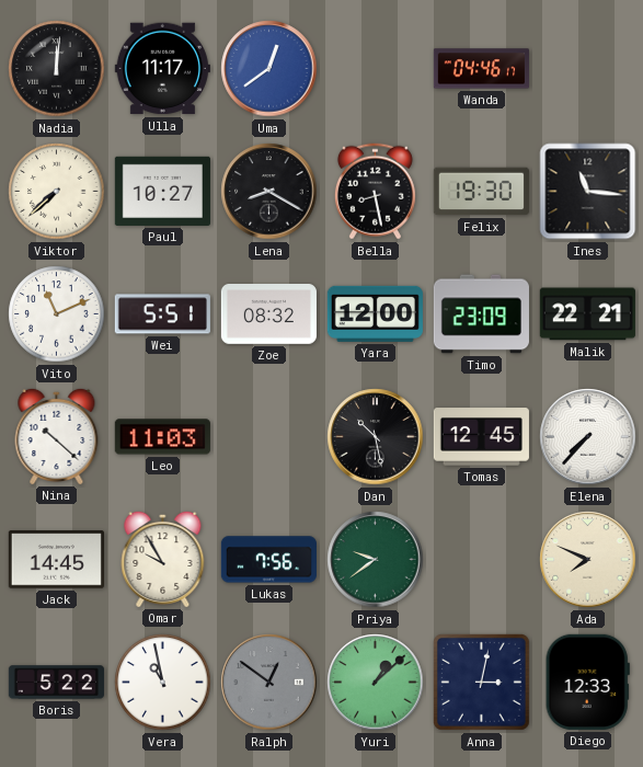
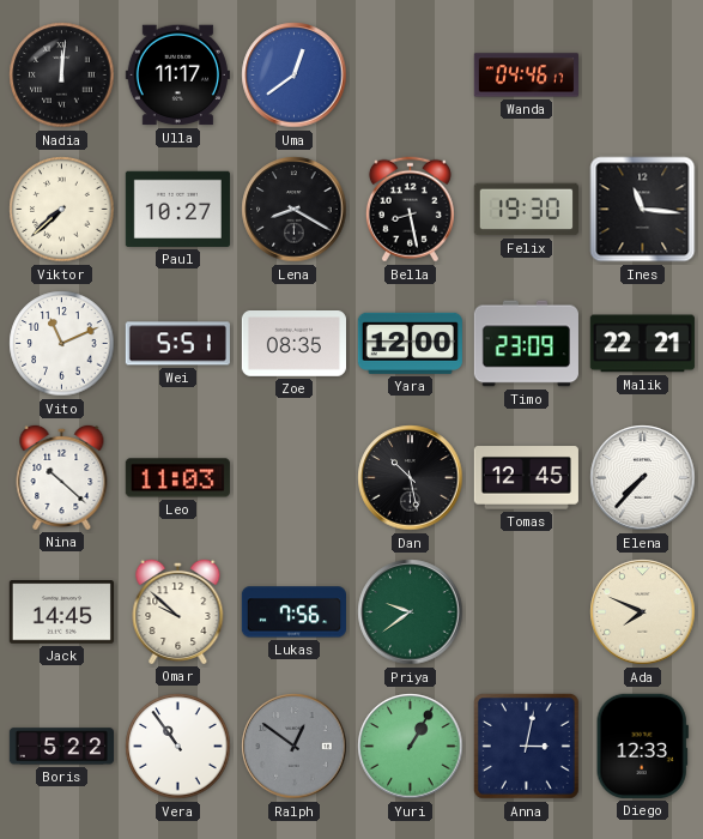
Zoe: 08:32 -> 08:35
Omar: 9:55 -> 9:52
Vera: 10:58 -> 10:54
Yuri: 1:08 -> 1:05
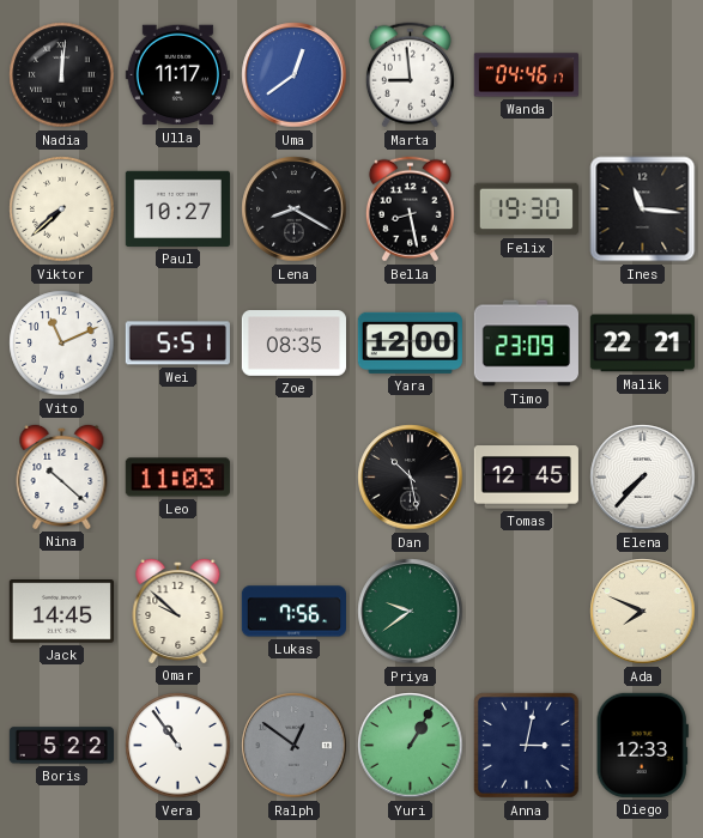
Marta: none -> 8:59
